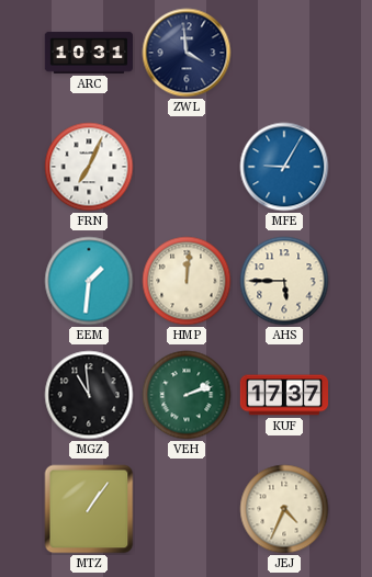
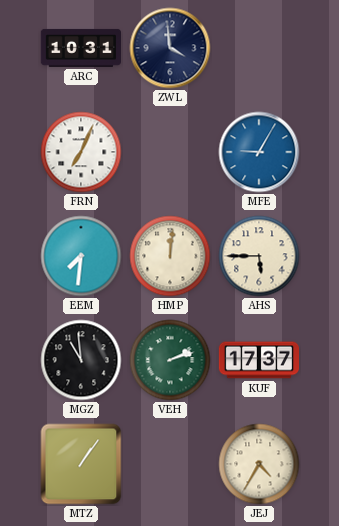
EEM: 1:31 -> 7:31
JEJ: 4:34 -> 4:35
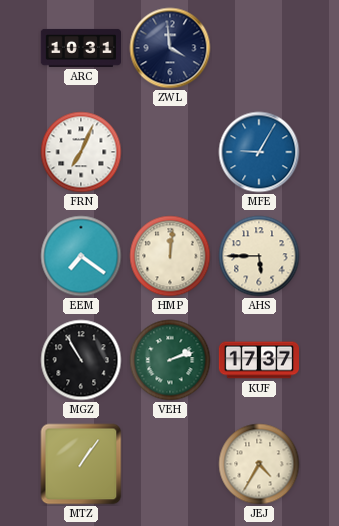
EEM: 7:31 -> 7:21
MGZ: 10:59 -> 10:55
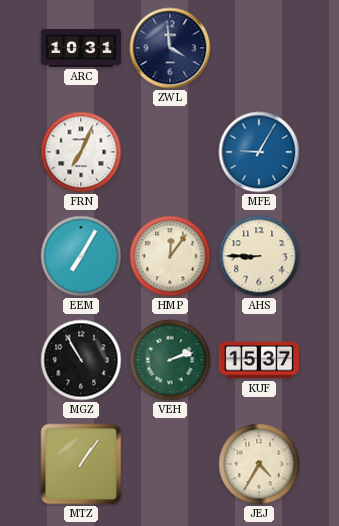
EEM: 7:21 -> 7:05
HMP: 12:01 -> 12:06
AHS: 5:45 -> 8:45
KUF: 17:37 -> 15:37
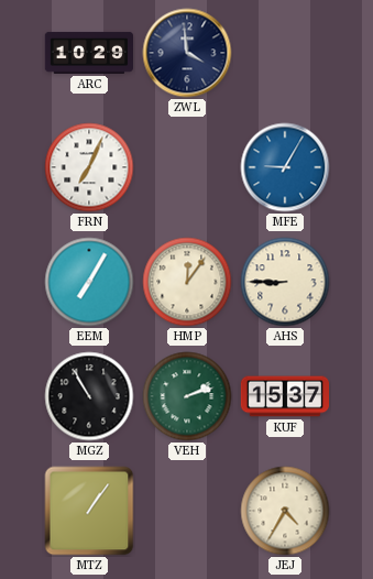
ARC: 10:31 -> 10:29
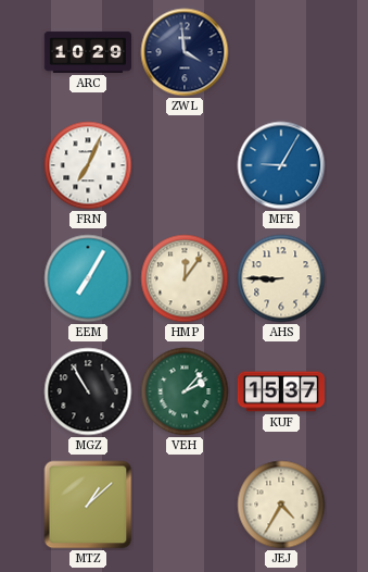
VEH: 2:12 -> 2:07
MTZ: 1:06 -> 1:08
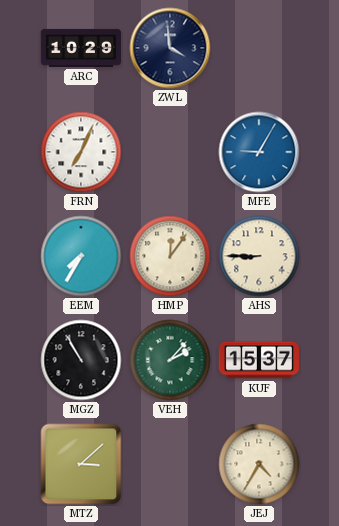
EEM: 7:05 -> 7:35
MTZ: 1:08 -> 3:08
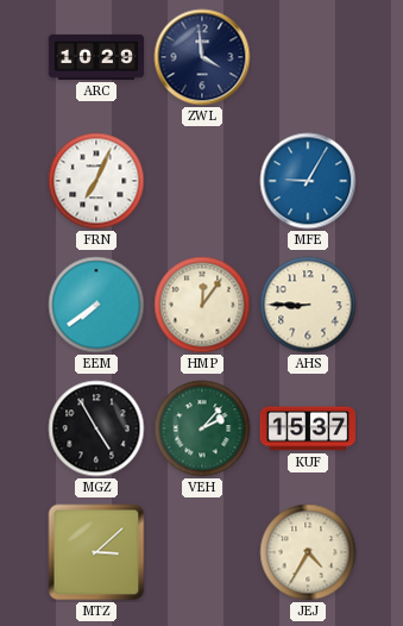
EEM: 7:35 -> 7:39
MGZ: 10:55 -> 4:55
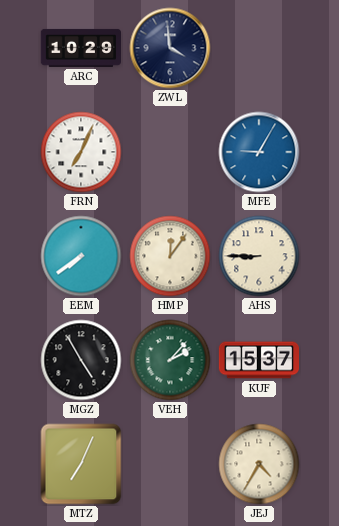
MTZ: 3:08 -> 7:04
